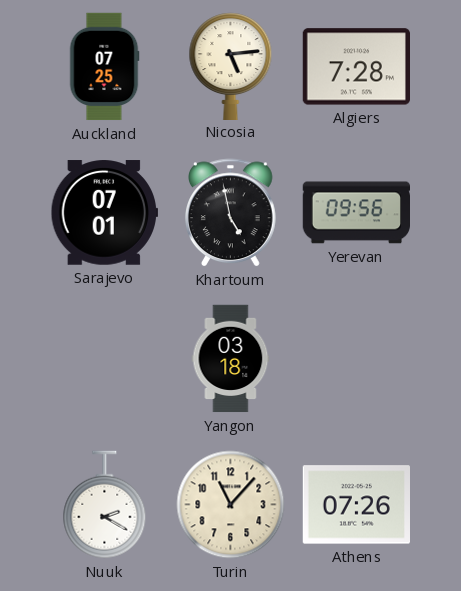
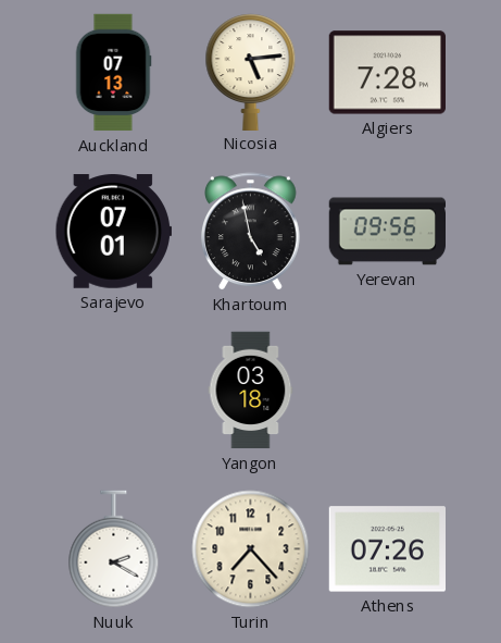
Auckland: 07:25 -> 07:13
Turin: 11:07 -> 7:23
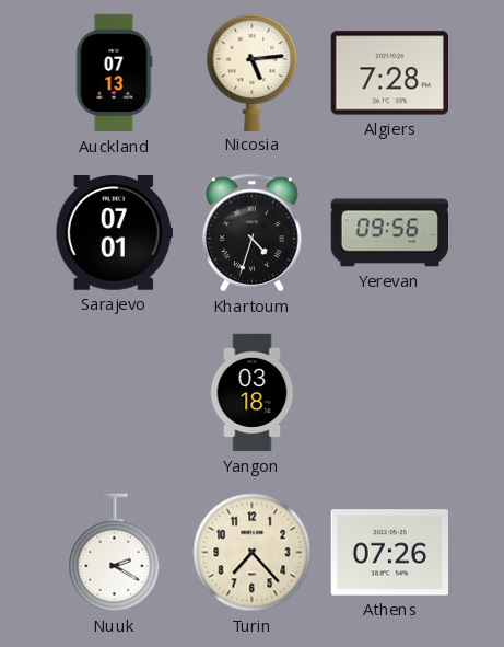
Khartoum: 4:58 -> 4:33
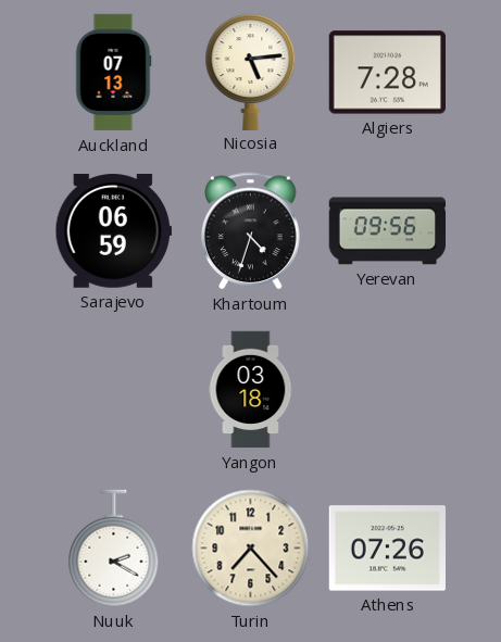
Sarajevo: 07:01 -> 06:59
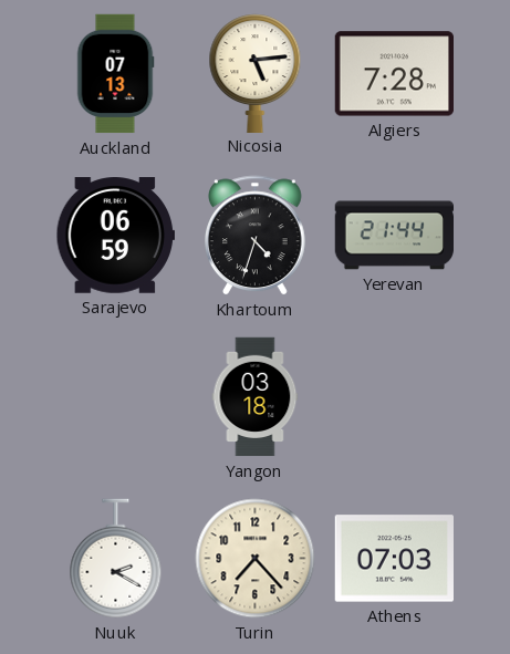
Yerevan: 09:56 -> 21:44
Athens: 07:26 -> 07:03
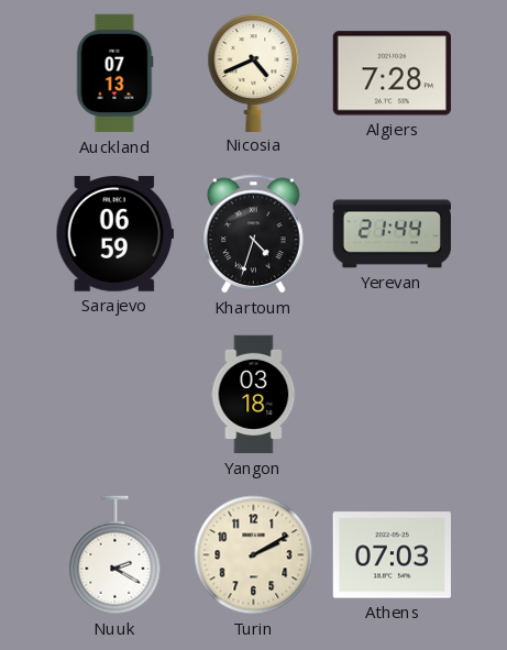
Nicosia: 5:14 -> 4:41
Turin: 7:23 -> 2:10
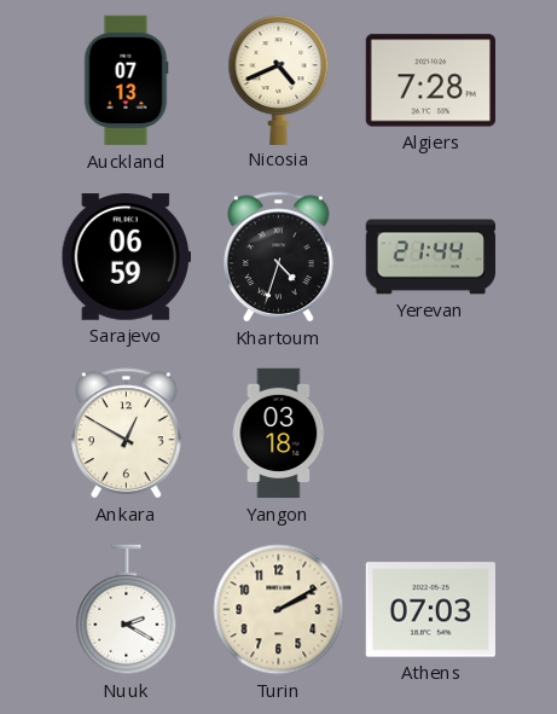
Ankara: none -> 12:50
